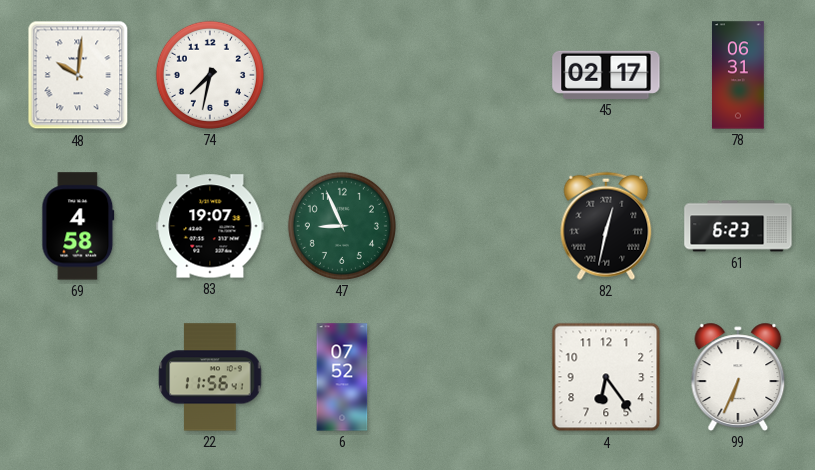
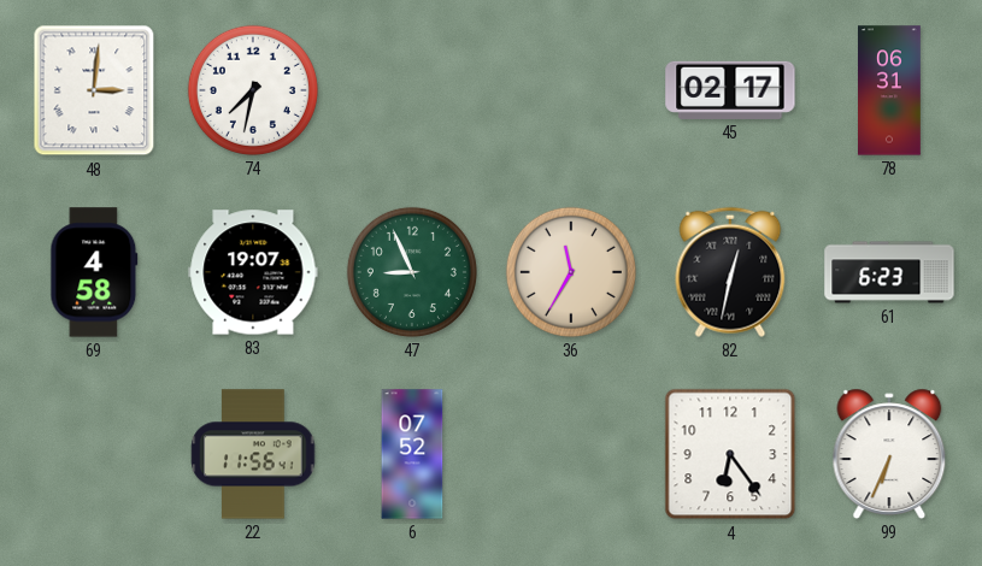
48: 10:01 -> 3:01
36: none -> 11:35
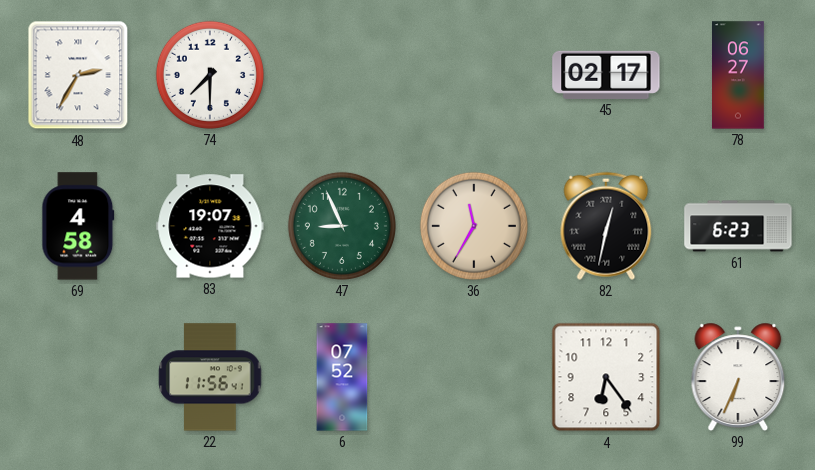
48: 3:01 -> 2:35
74: 7:32 -> 7:30
78: 06:31 -> 06:27
